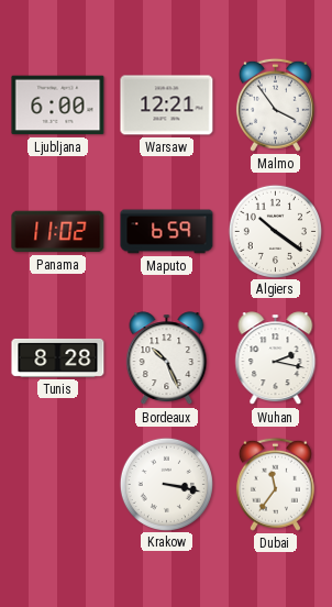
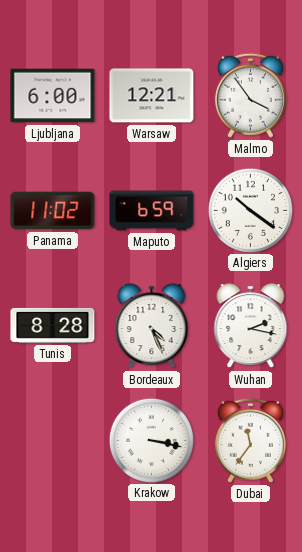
Bordeaux: 10:26 -> 4:26
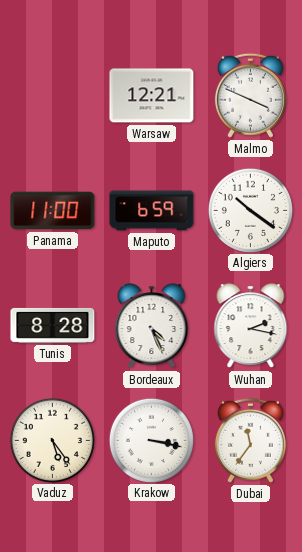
Ljubljana: 6:00 -> none
Malmo: 3:54 -> 3:49
Panama: 11:02 -> 11:00
Vaduz: none -> 5:24
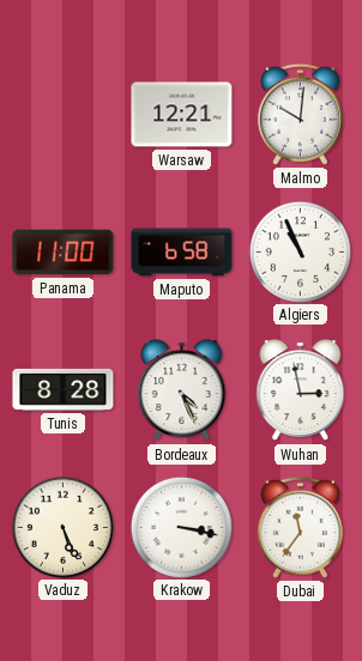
Malmo: 3:49 -> 10:01
Maputo: 6:59 -> 6:58
Algiers: 10:21 -> 10:56
Wuhan: 2:17 -> 2:58
Vaduz: 5:24 -> 5:26
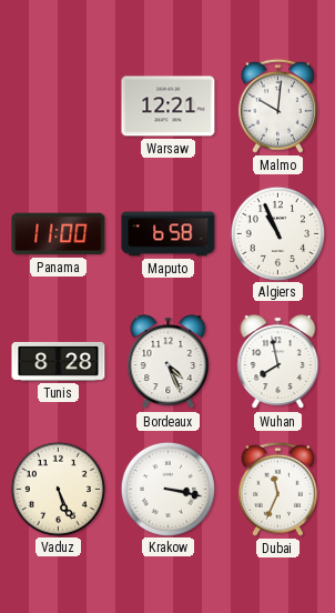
Wuhan: 2:58 -> 7:58
Dubai: 11:36 -> 11:34
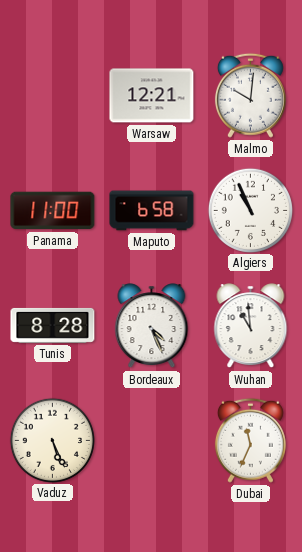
Wuhan: 7:58 -> 10:59
Krakow: 3:17 -> none
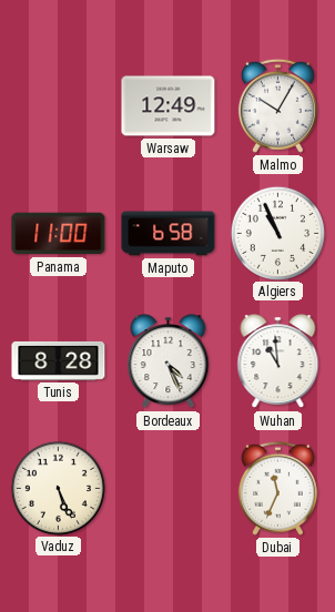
Warsaw: 12:21 -> 12:49
Malmo: 10:01 -> 10:05
